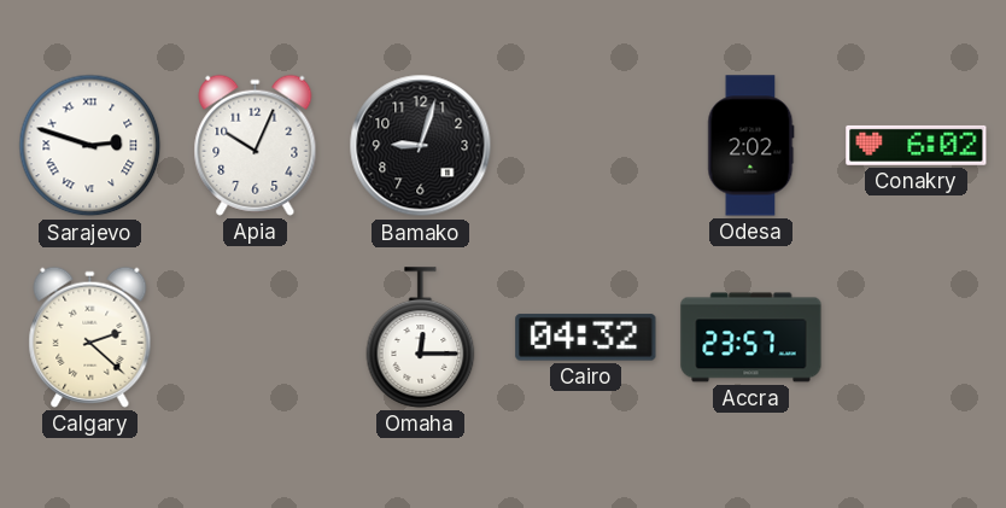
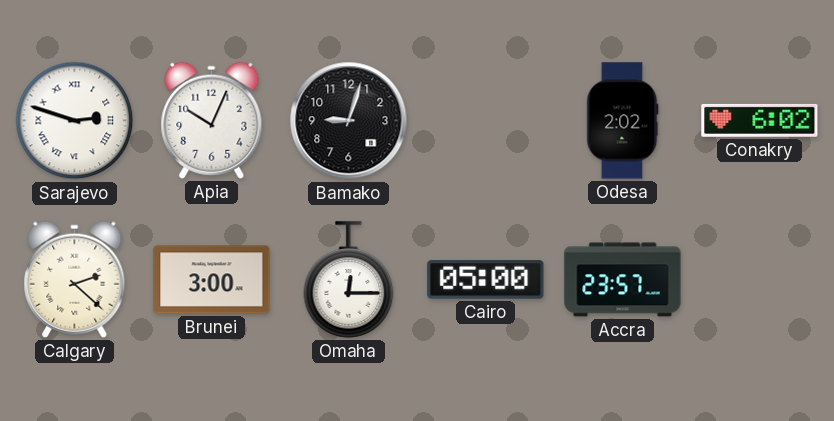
Brunei: none -> 3:00
Cairo: 04:32 -> 05:00
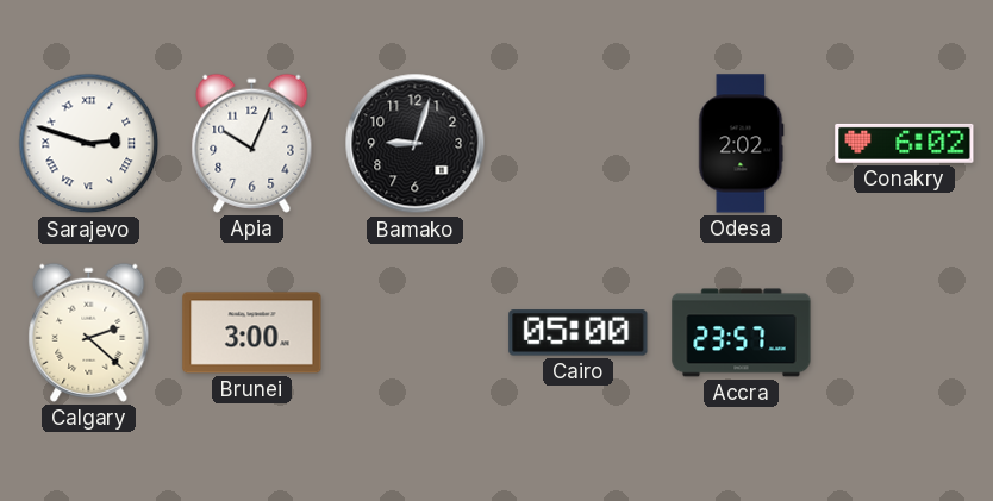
Omaha: 12:15 -> none
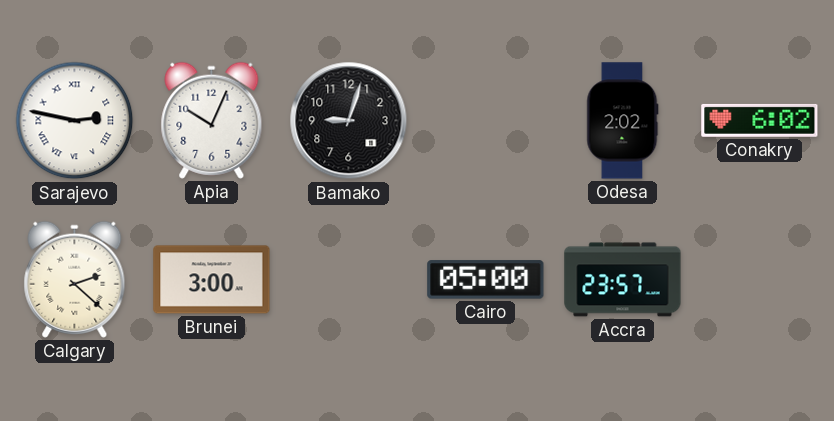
Sarajevo: 2:48 -> 2:47
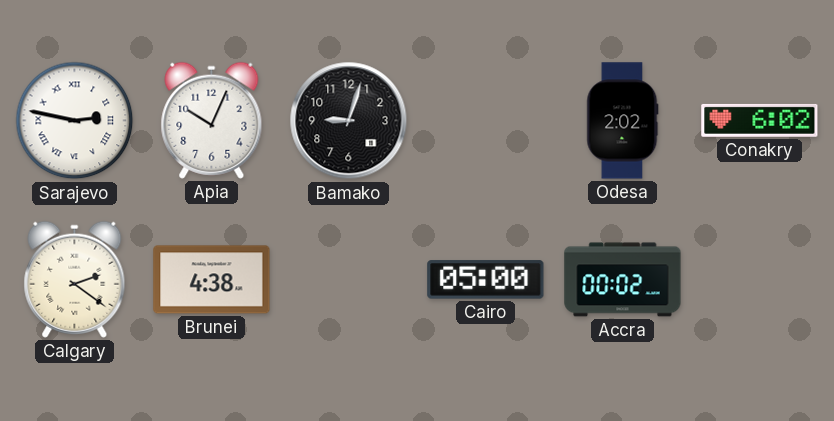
Calgary: 2:22 -> 2:21
Brunei: 3:00 -> 4:38
Accra: 23:57 -> 00:02
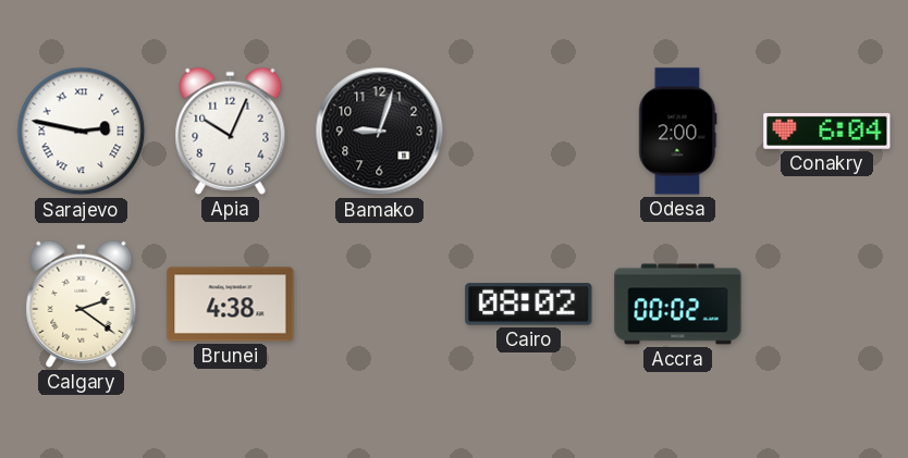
Odesa: 2:02 -> 2:00
Conakry: 6:02 -> 6:04
Cairo: 05:00 -> 08:02
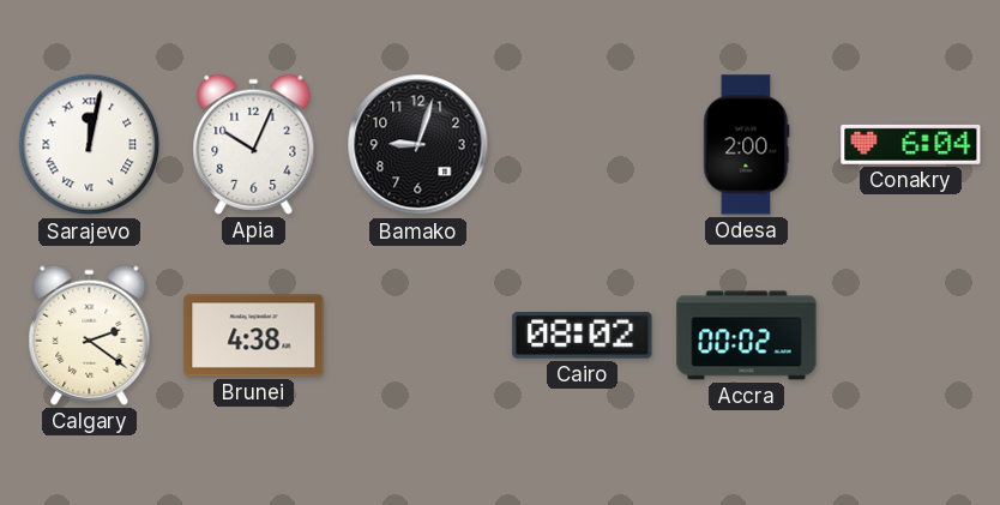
Sarajevo: 2:47 -> 12:02
